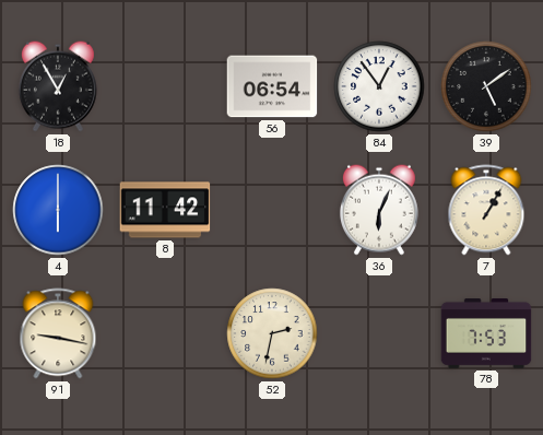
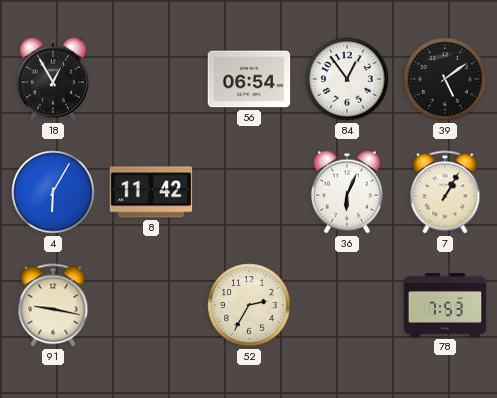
4: 6:00 -> 6:05
52: 2:32 -> 2:35
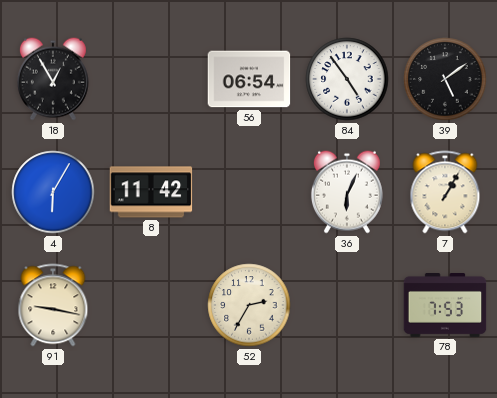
84: 12:54 -> 4:54
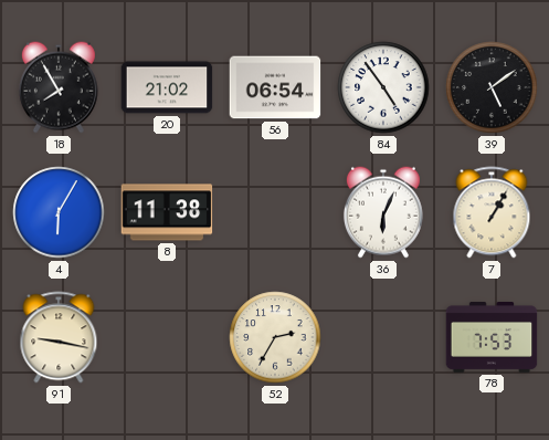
18: 12:55 -> 7:55
20: none -> 21:02
8: 11:42 -> 11:38
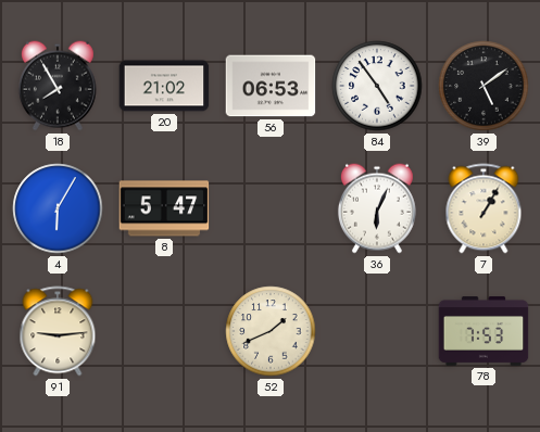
56: 06:54 -> 06:53
8: 11:38 -> 5:47
91: 9:17 -> 9:14
52: 2:35 -> 1:41
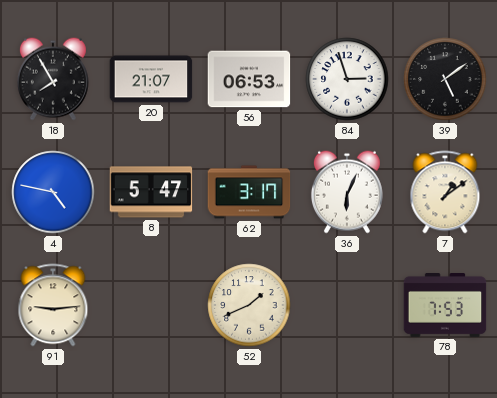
20: 21:02 -> 21:07
84: 4:54 -> 2:57
4: 6:05 -> 4:47
62: none -> 3:17
7: 1:05 -> 1:09
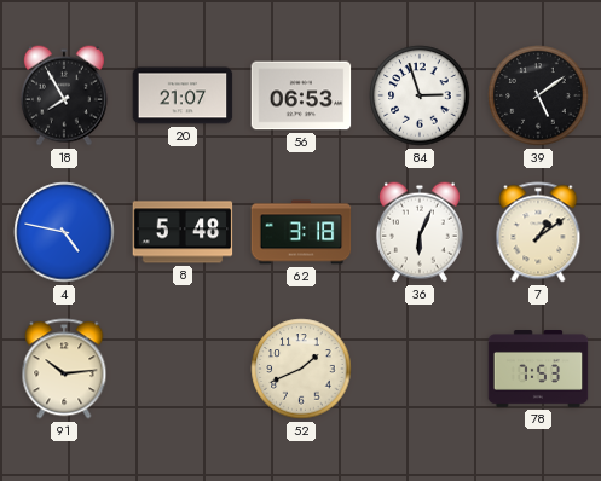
8: 5:47 -> 5:48
62: 3:17 -> 3:18
91: 9:14 -> 10:14
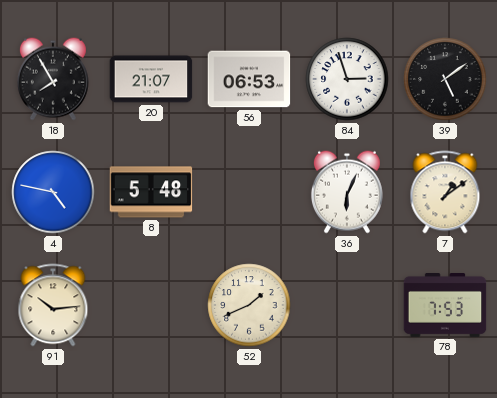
62: 3:18 -> none
